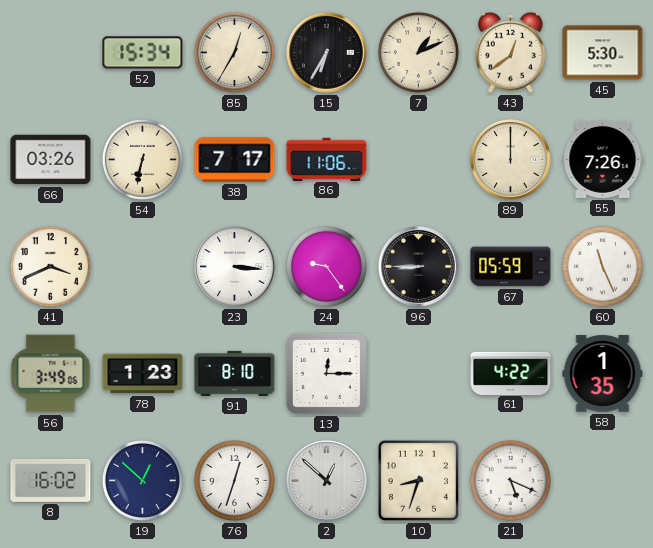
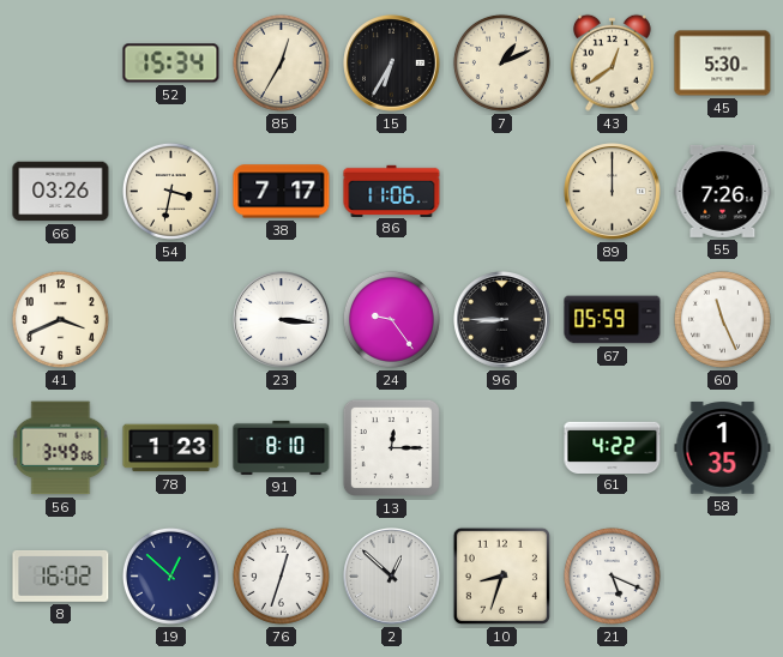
54: 6:32 -> 3:32
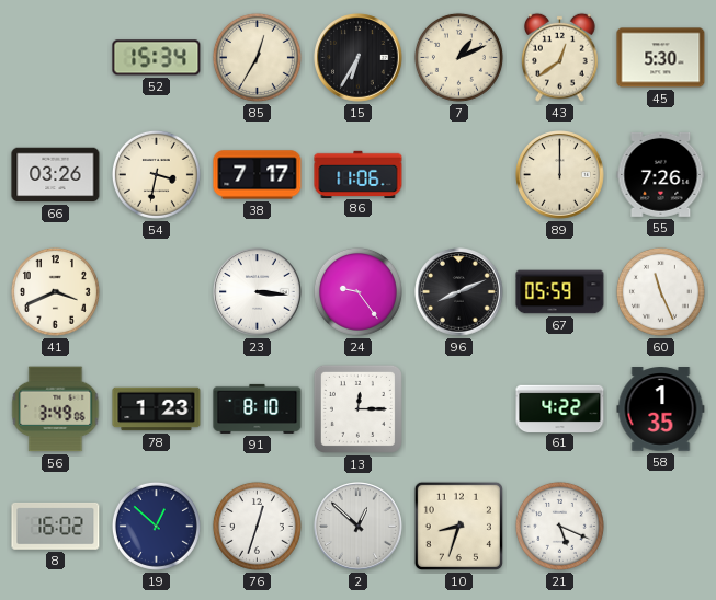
96: 8:45 -> 8:11
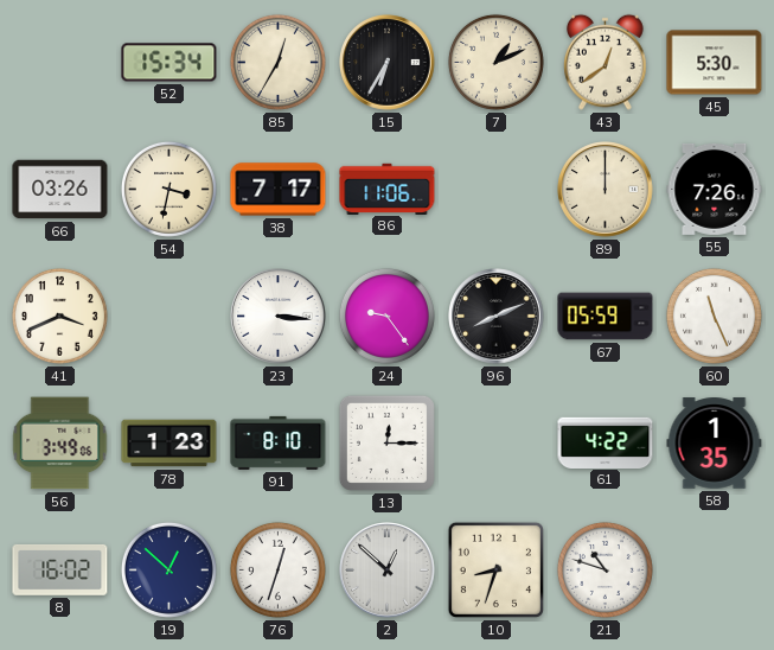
21: 5:19 -> 10:48
